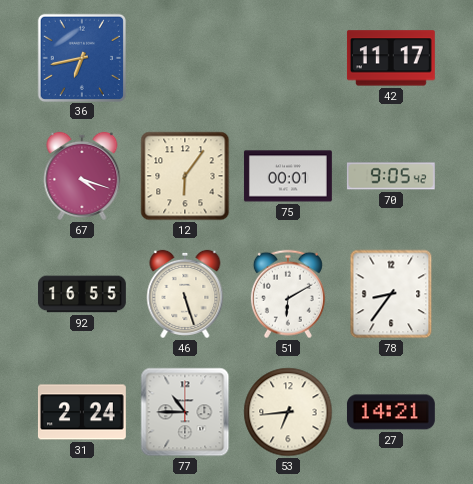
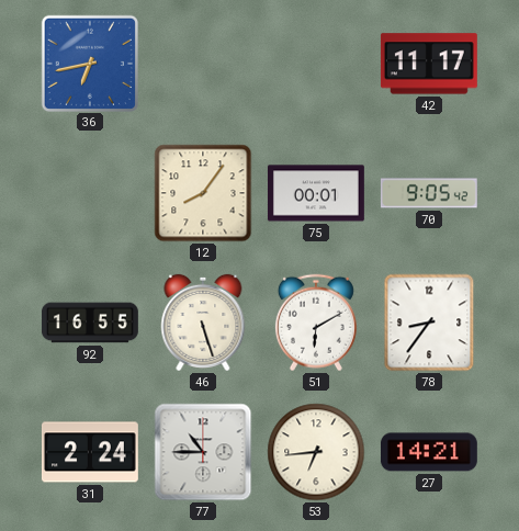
67: 4:18 -> none
12: 6:06 -> 8:06
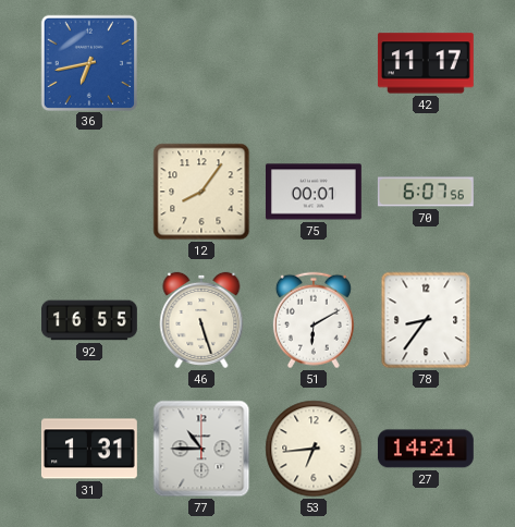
70: 9:05 -> 6:07
31: 2:24 -> 1:31
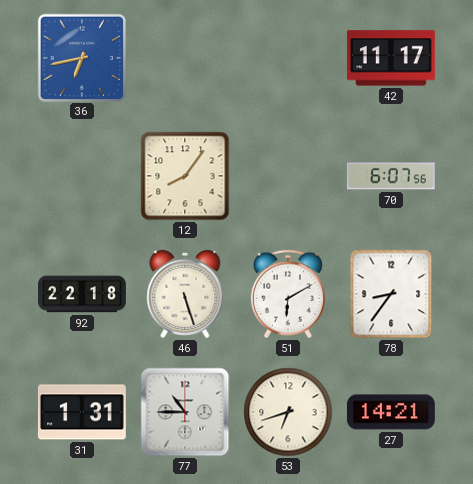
75: 00:01 -> none
92: 16:55 -> 22:18
53: 6:44 -> 6:42
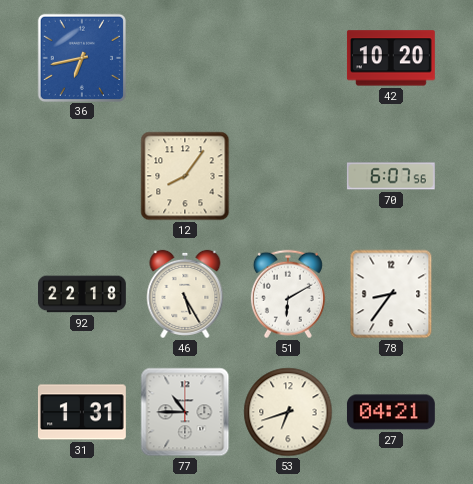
42: 11:17 -> 10:20
46: 5:27 -> 5:25
27: 14:21 -> 04:21
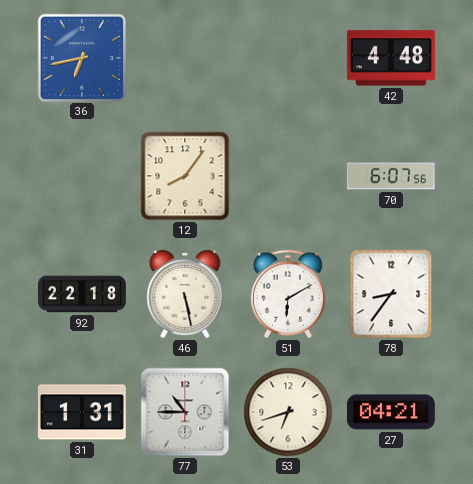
42: 10:20 -> 4:48
46: 5:25 -> 5:28
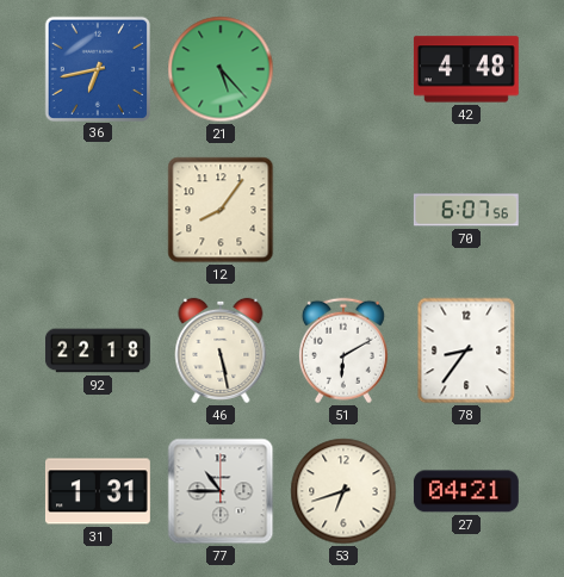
21: none -> 5:23
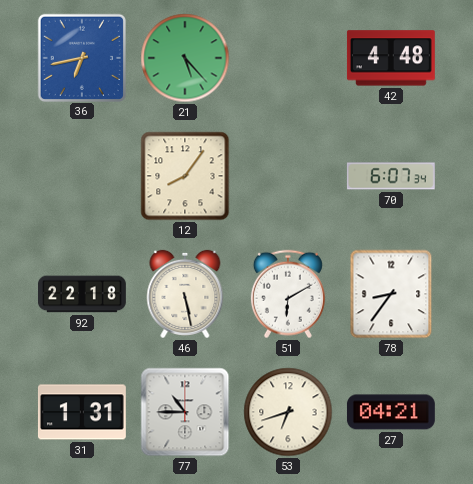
70: 6:07:56 -> 6:07:34
